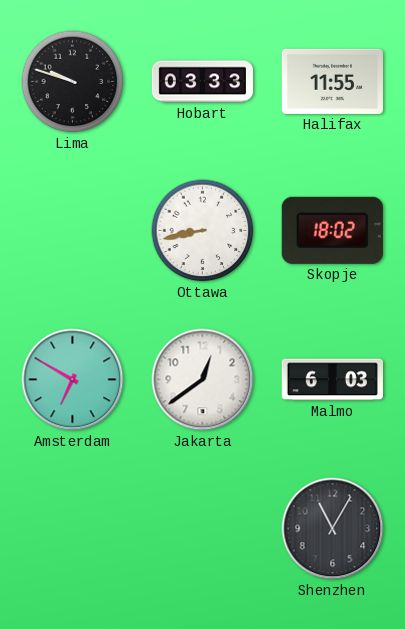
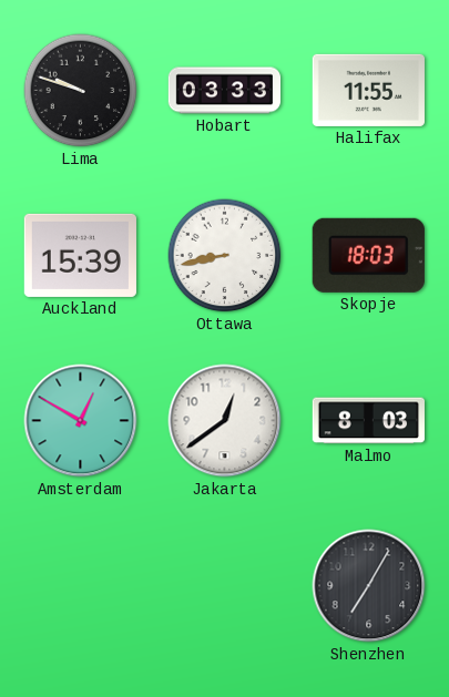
Auckland: none -> 15:39
Skopje: 18:02 -> 18:03
Amsterdam: 6:50 -> 12:50
Malmo: 6:03 -> 8:03
Shenzhen: 11:05 -> 7:05
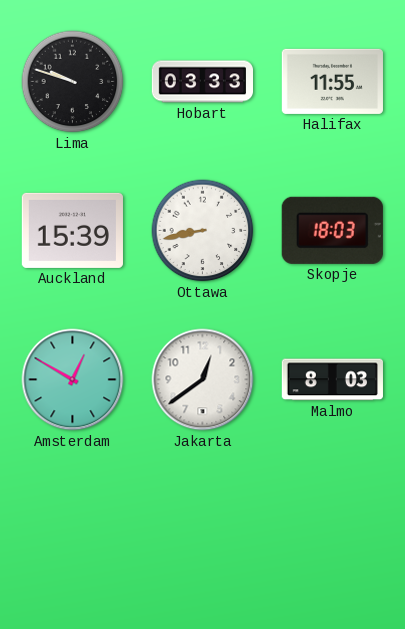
Shenzhen: 7:05 -> none
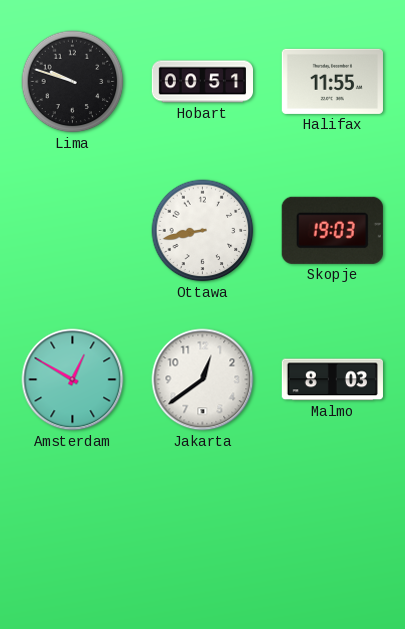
Hobart: 03:33 -> 00:51
Auckland: 15:39 -> none
Skopje: 18:03 -> 19:03
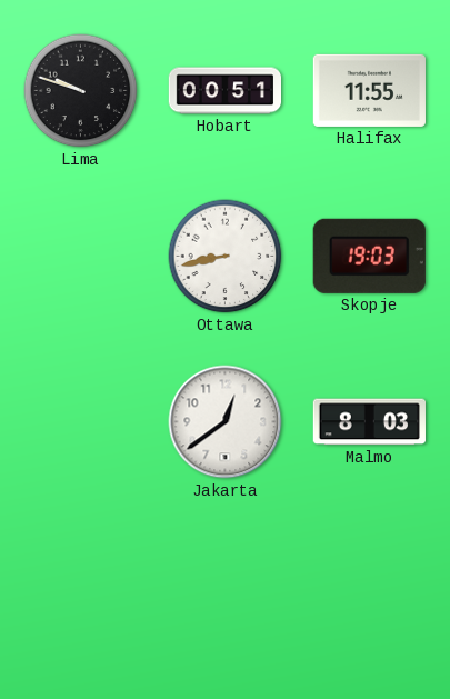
Amsterdam: 12:50 -> none
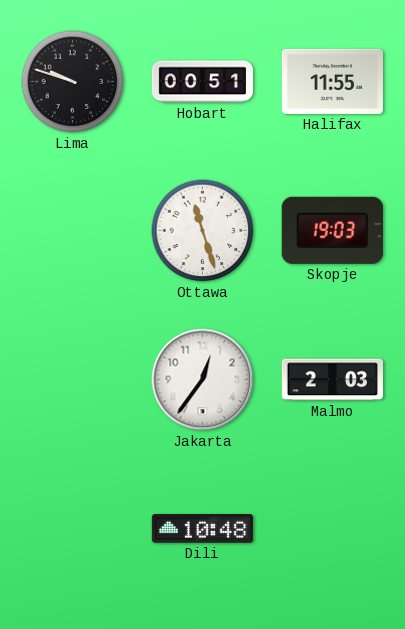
Ottawa: 8:43 -> 11:27
Jakarta: 12:39 -> 12:36
Malmo: 8:03 -> 2:03
Dili: none -> 10:48
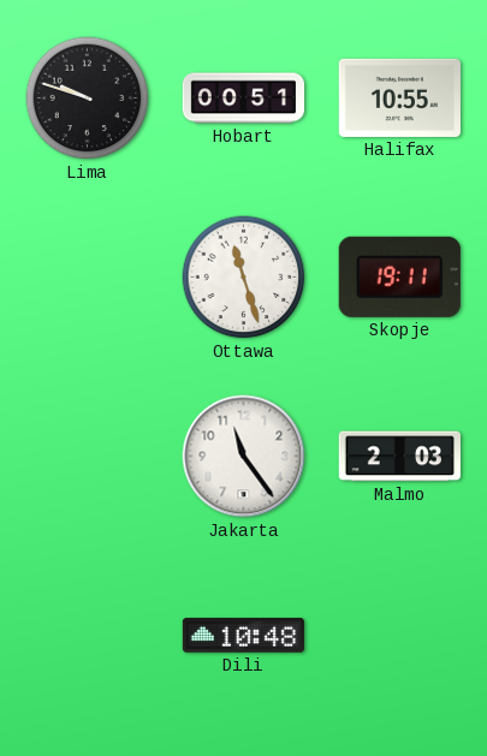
Halifax: 11:55 -> 10:55
Skopje: 19:03 -> 19:11
Jakarta: 12:36 -> 11:24
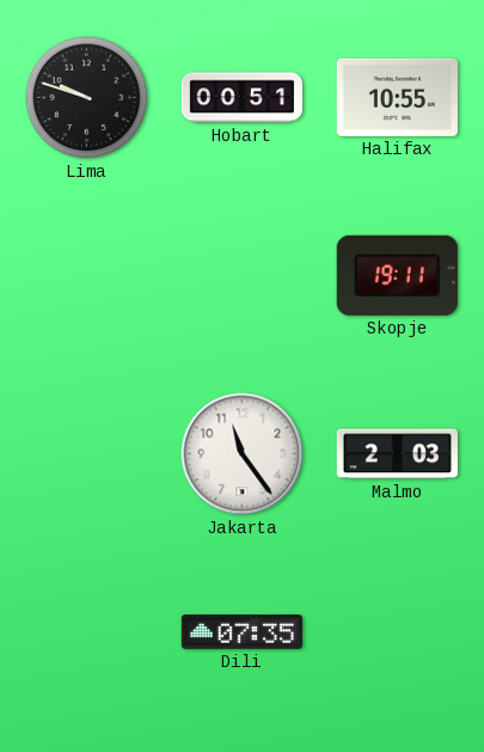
Ottawa: 11:27 -> none
Dili: 10:48 -> 07:35
